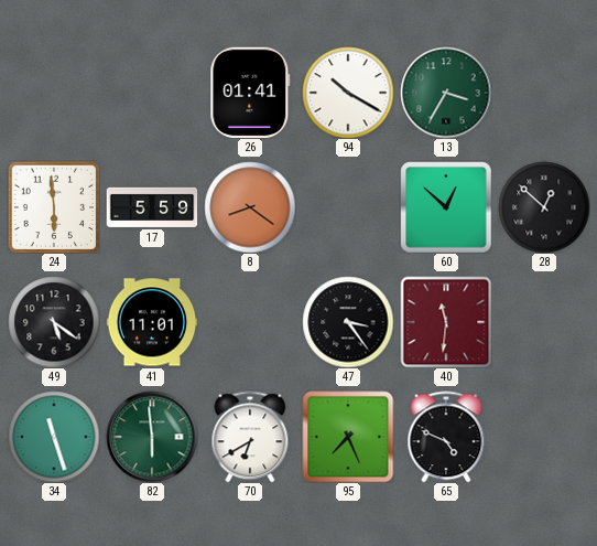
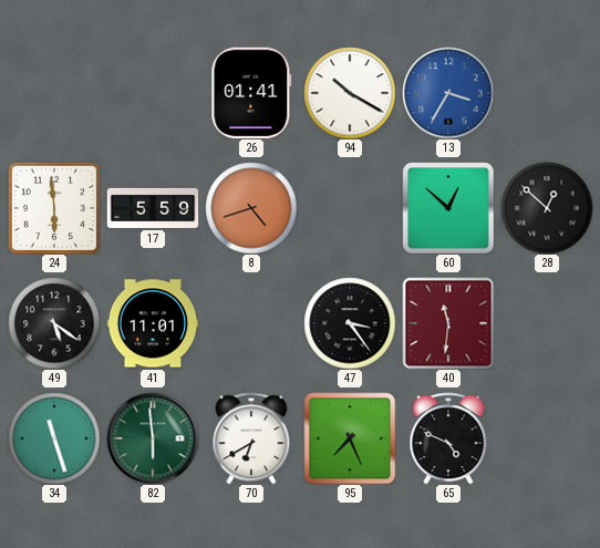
13 dial: green -> blue
8: 8:21 -> 4:42
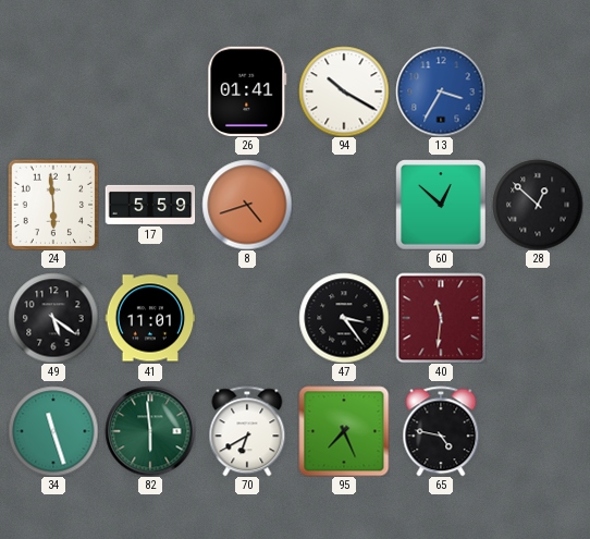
65: 4:49 -> 4:47
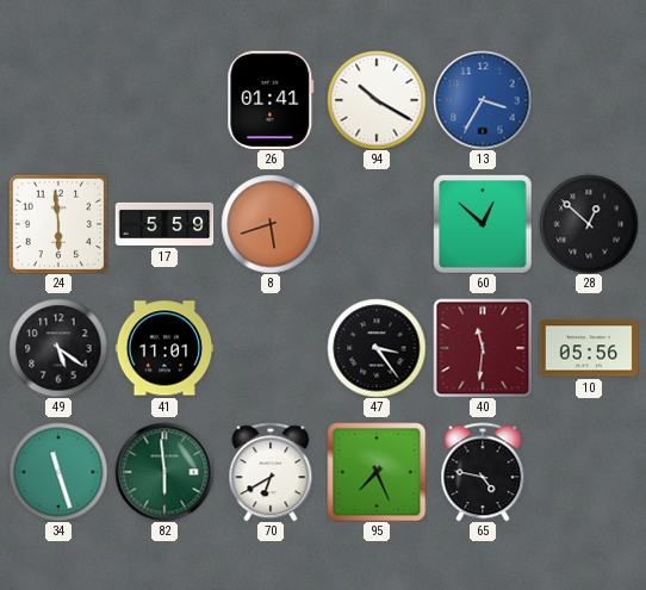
8: 4:42 -> 5:42
10: none -> 05:56
